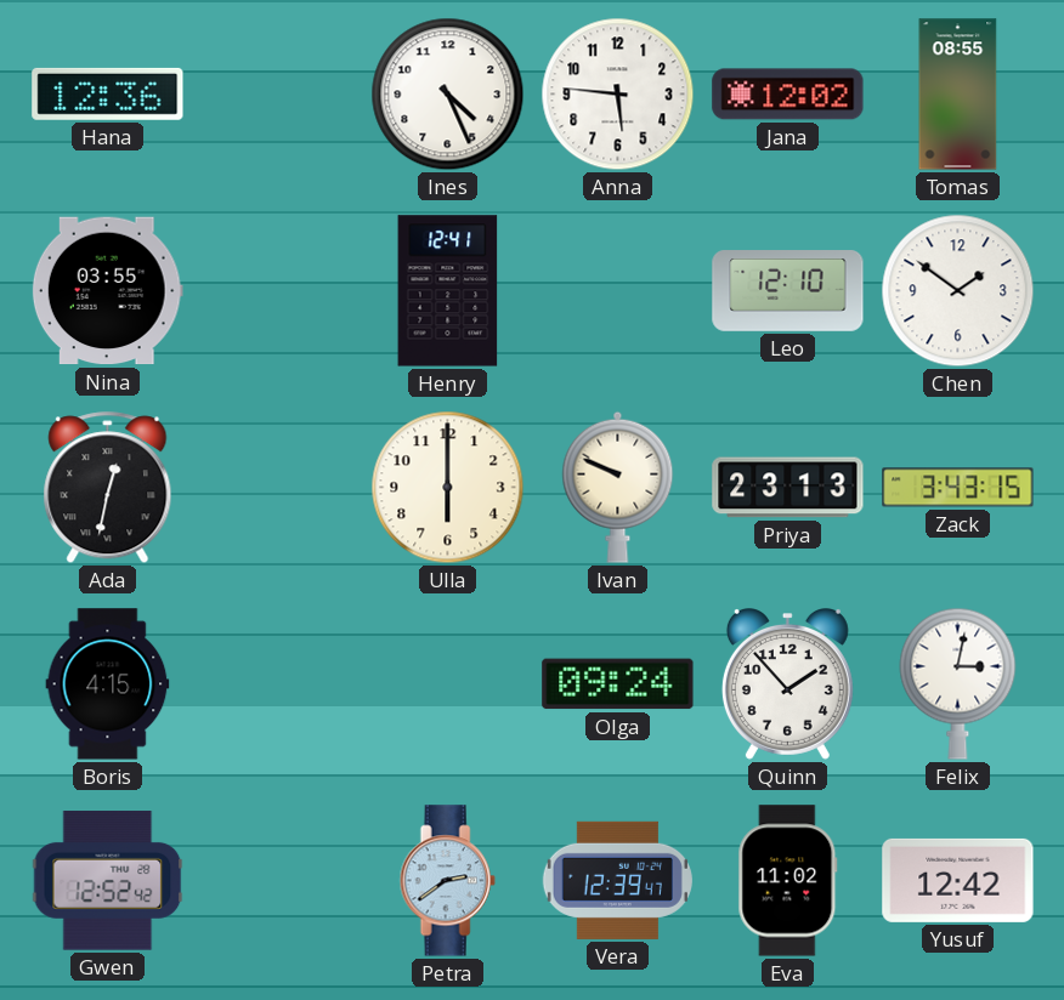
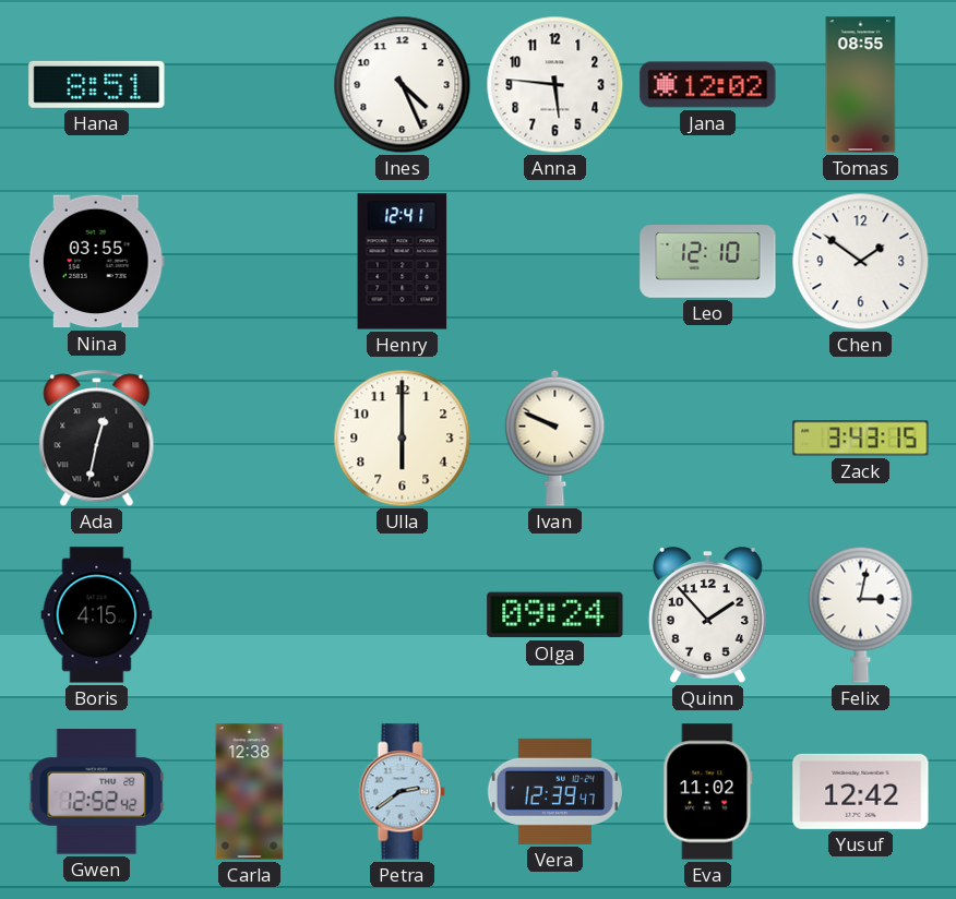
Hana: 12:36 -> 8:51
Priya: 23:13 -> none
Carla: none -> 12:38
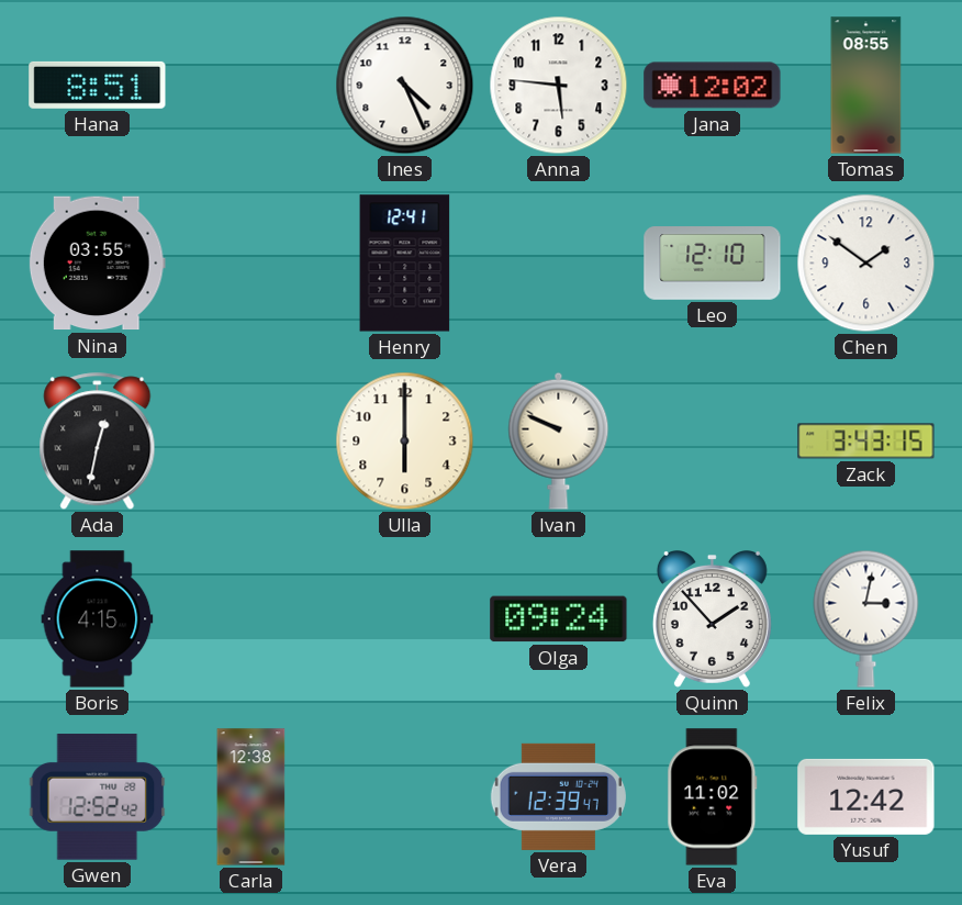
Petra: 2:39 -> none
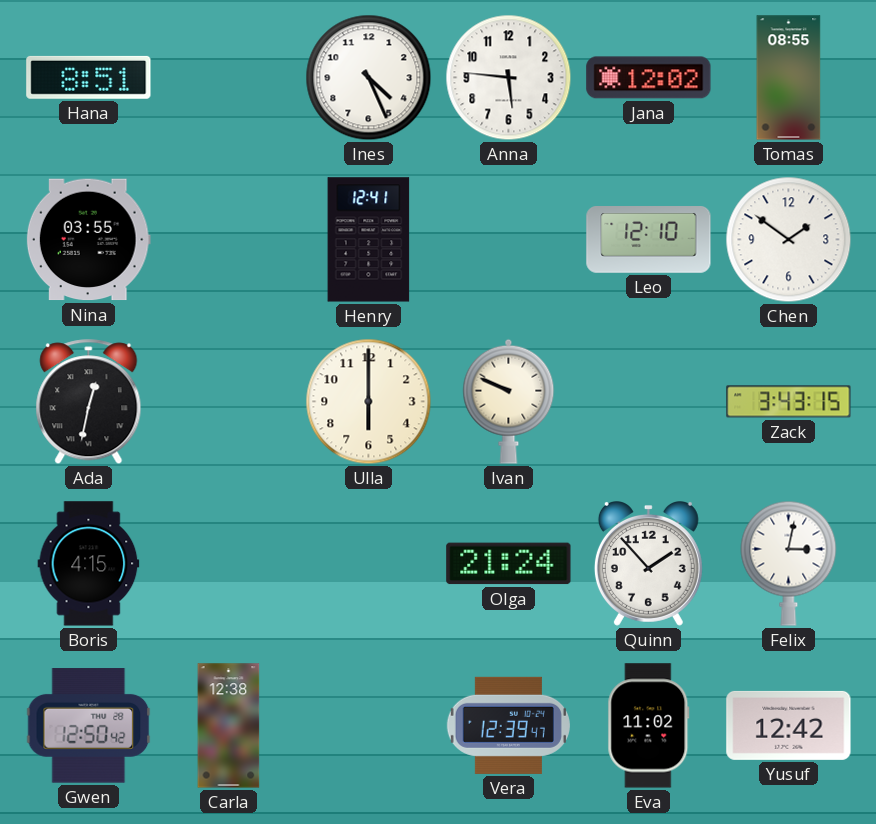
Olga: 09:24 -> 21:24
Gwen: 12:52 -> 12:50
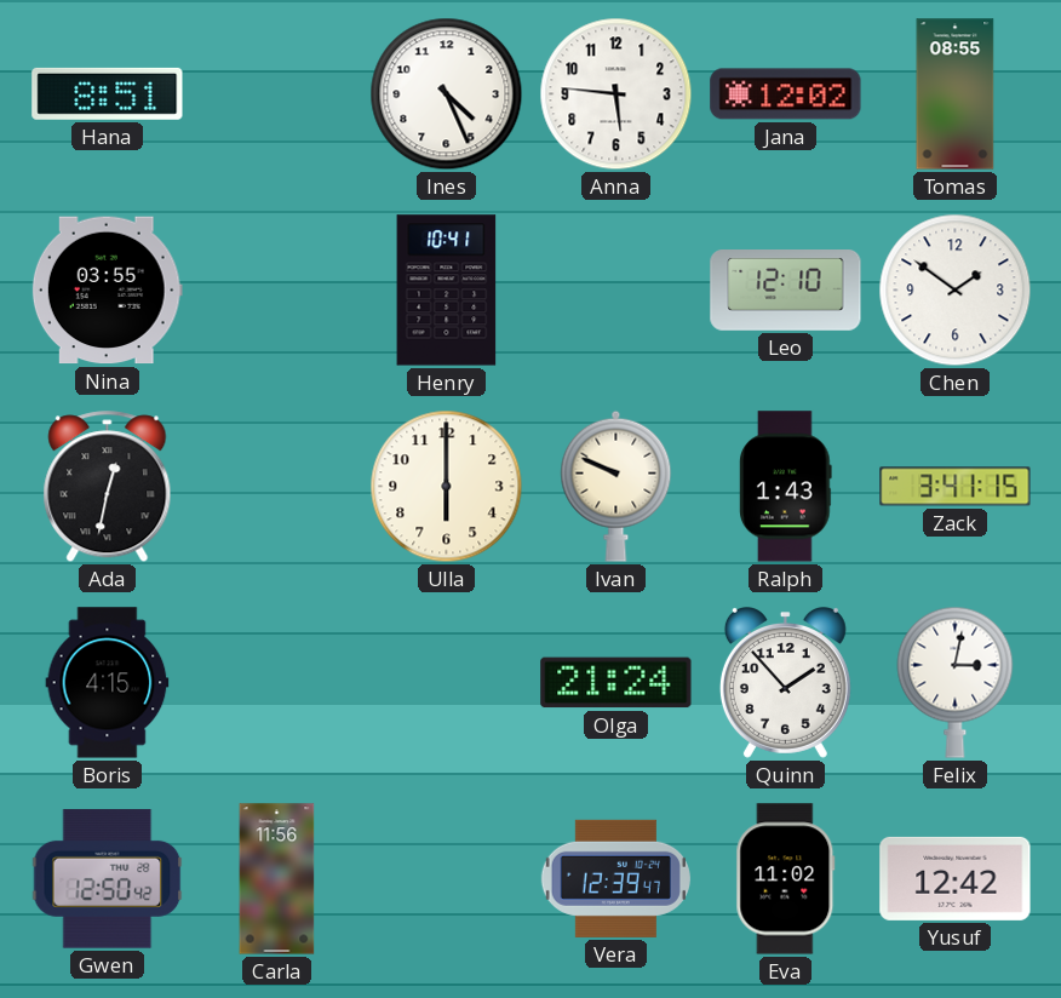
Henry: 12:41 -> 10:41
Ralph: none -> 1:43
Zack: 3:43 -> 3:41
Carla: 12:38 -> 11:56
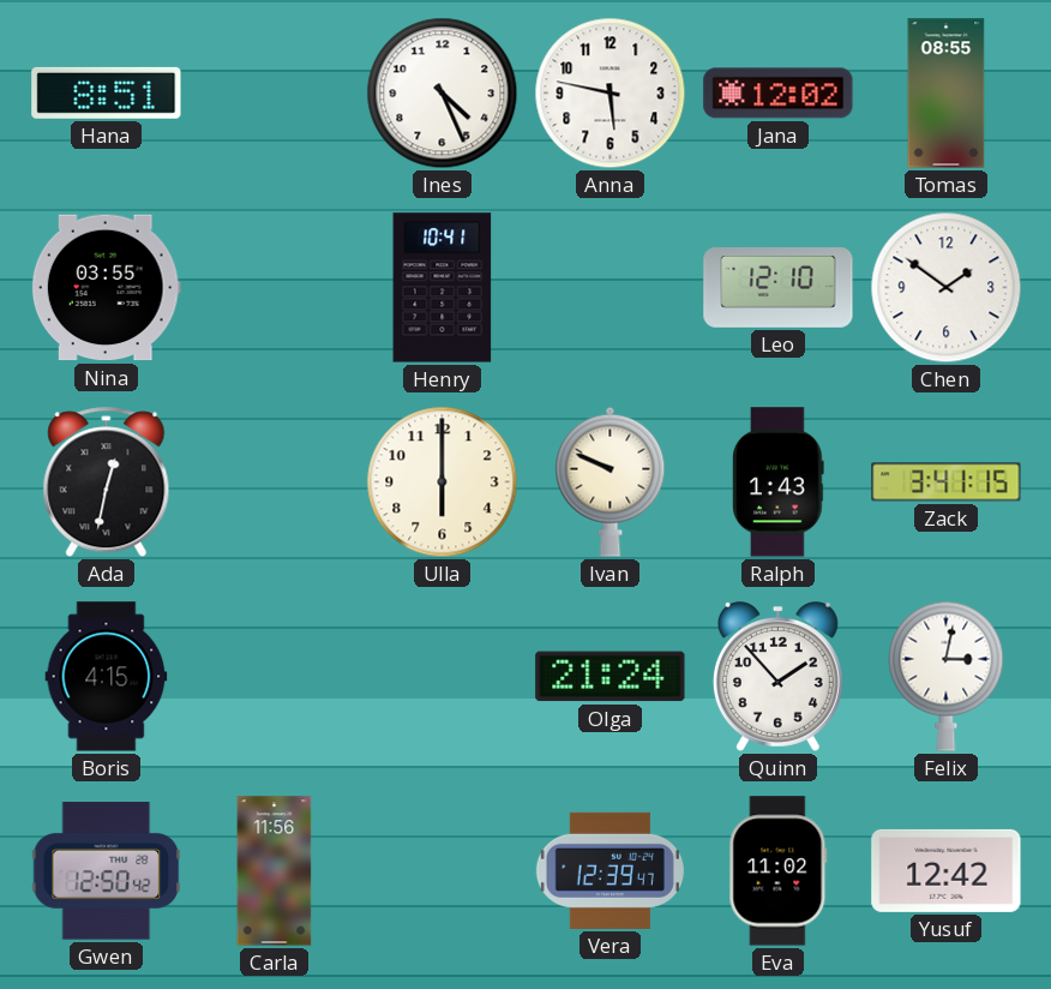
Anna: 5:46 -> 5:47
